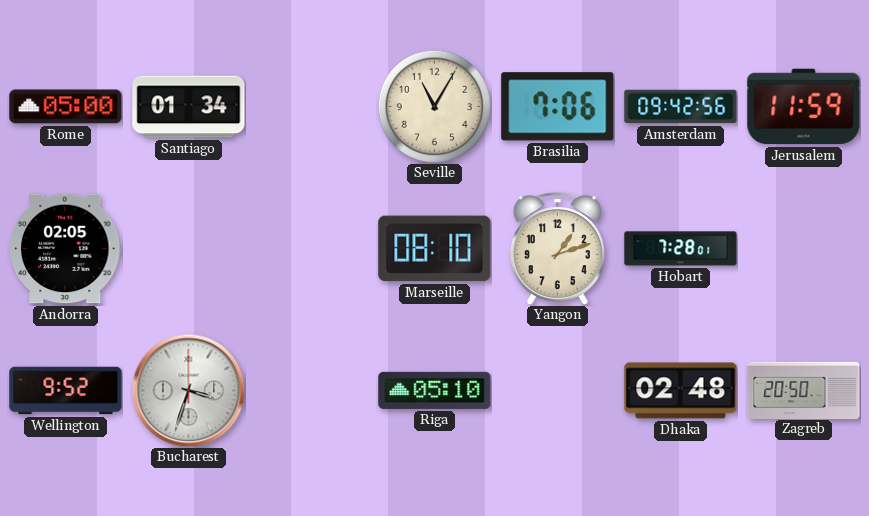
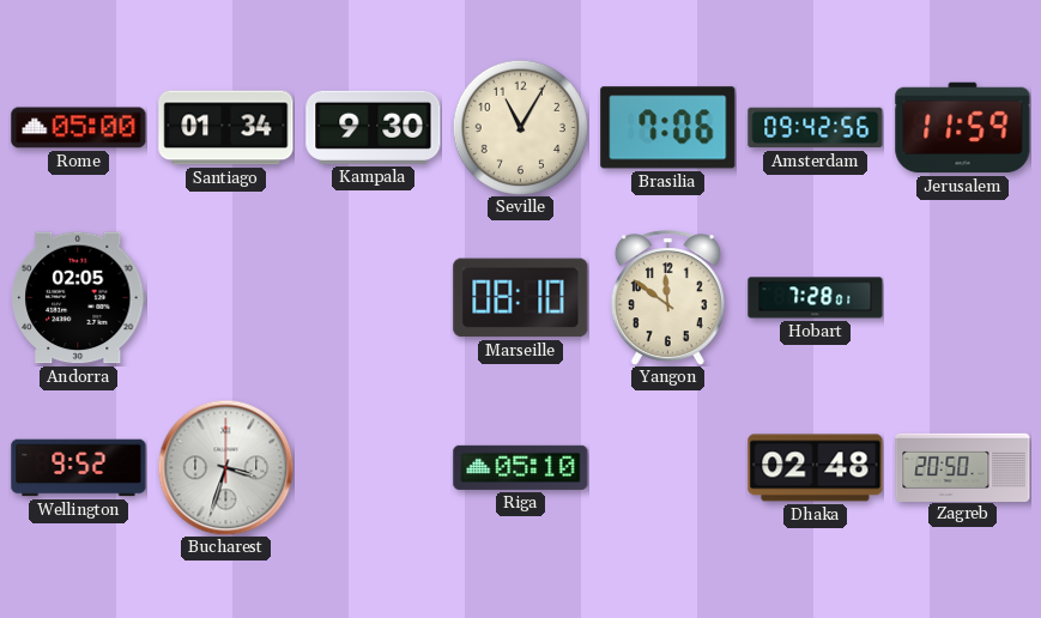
Kampala: none -> 9:30
Yangon: 1:12 -> 11:51
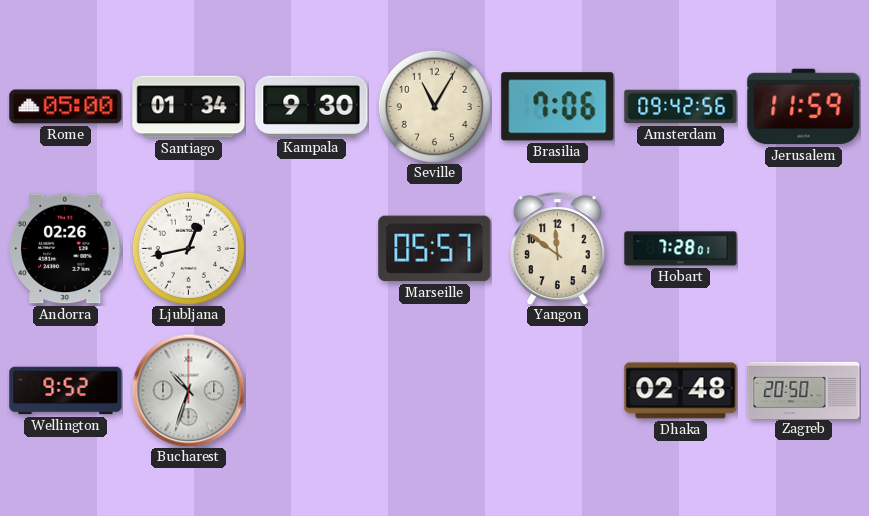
Andorra: 02:05 -> 02:26
Ljubljana: none -> 12:43
Marseille: 08:10 -> 05:57
Bucharest: 3:33 -> 10:33
Riga: 05:10 -> none
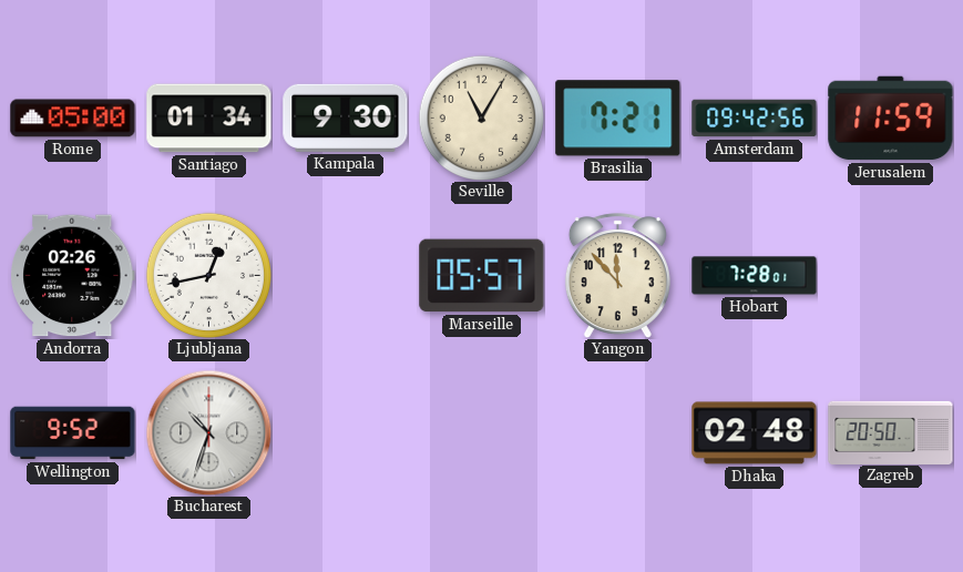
Brasilia: 7:06 -> 7:21
Yangon: 11:51 -> 11:53
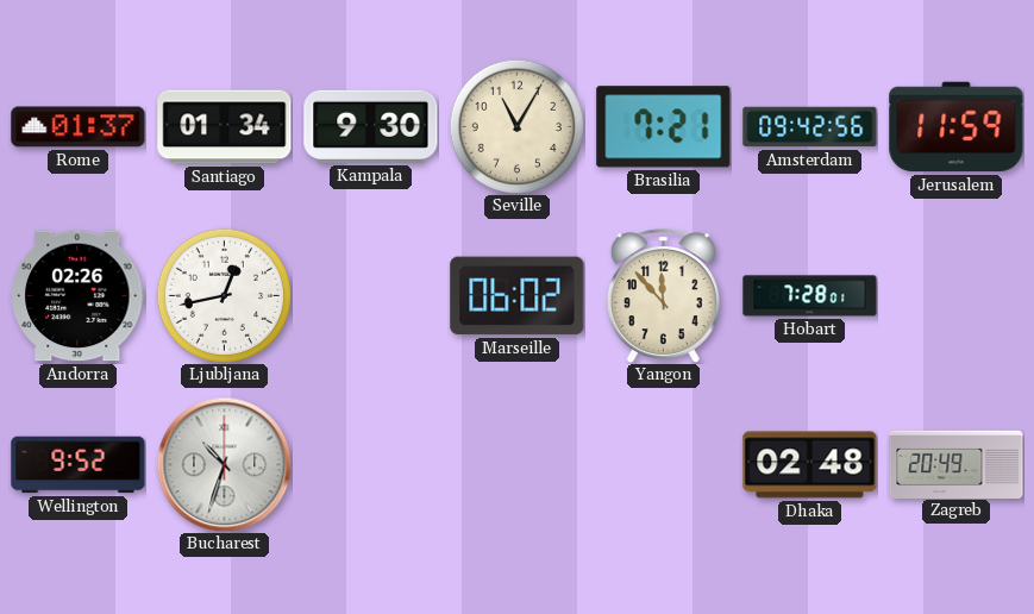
Rome: 05:00 -> 01:37
Marseille: 05:57 -> 06:02
Zagreb: 20:50 -> 20:49
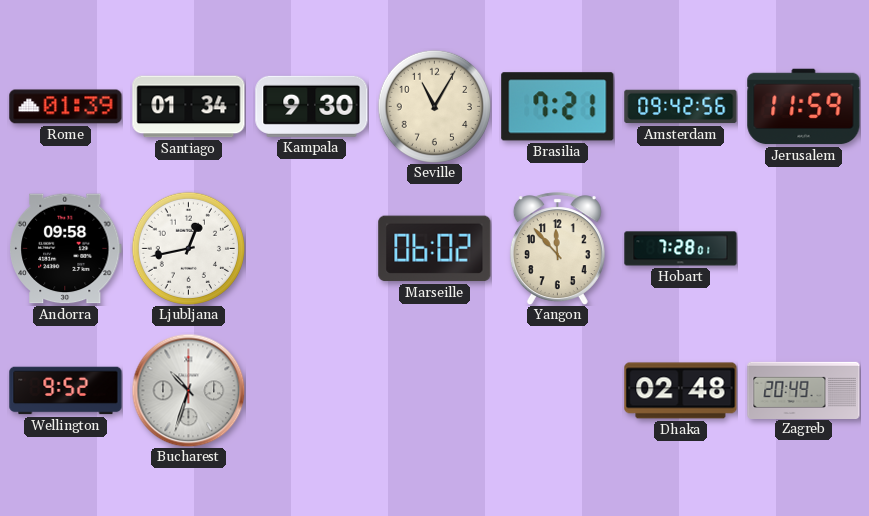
Rome: 01:37 -> 01:39
Andorra: 02:26 -> 09:58
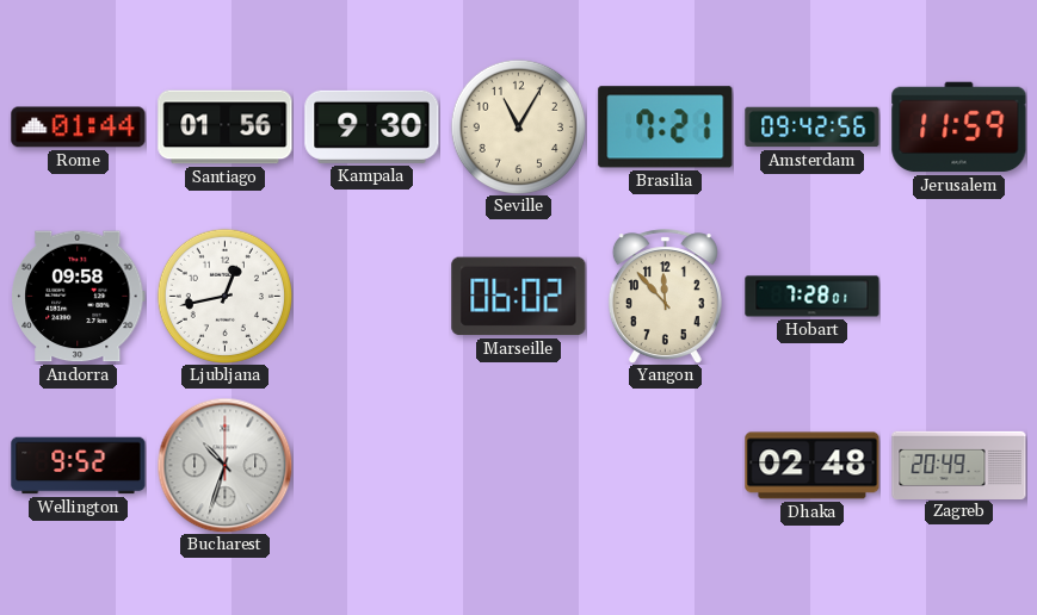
Rome: 01:39 -> 01:44
Santiago: 01:34 -> 01:56
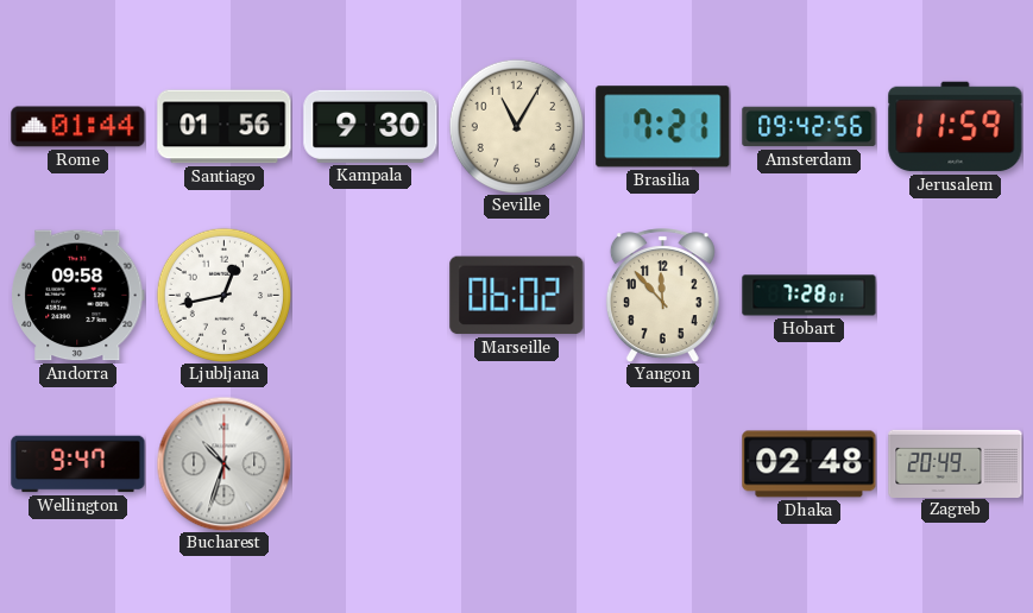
Wellington: 9:52 -> 9:47
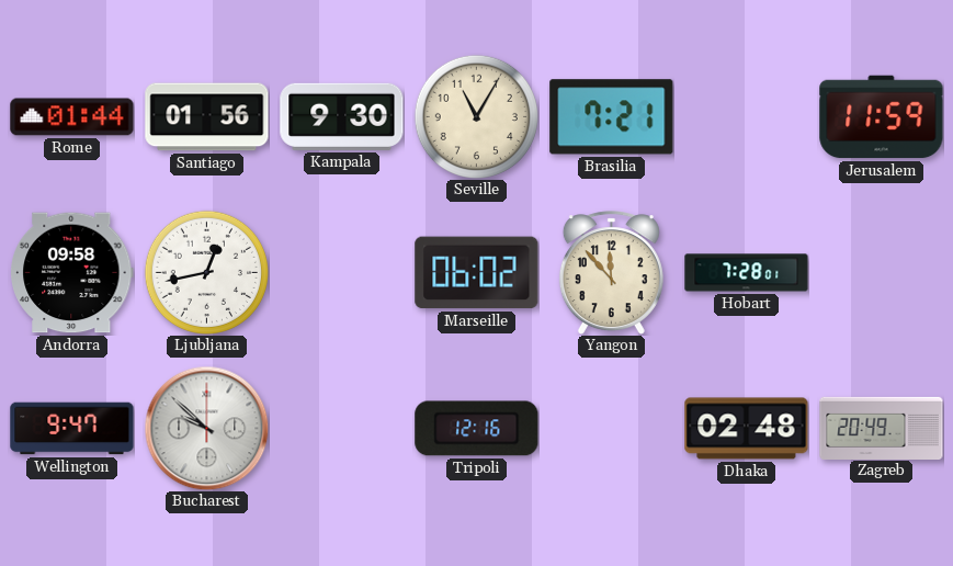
Amsterdam: 09:42 -> none
Bucharest: 10:33 -> 9:52
Tripoli: none -> 12:16
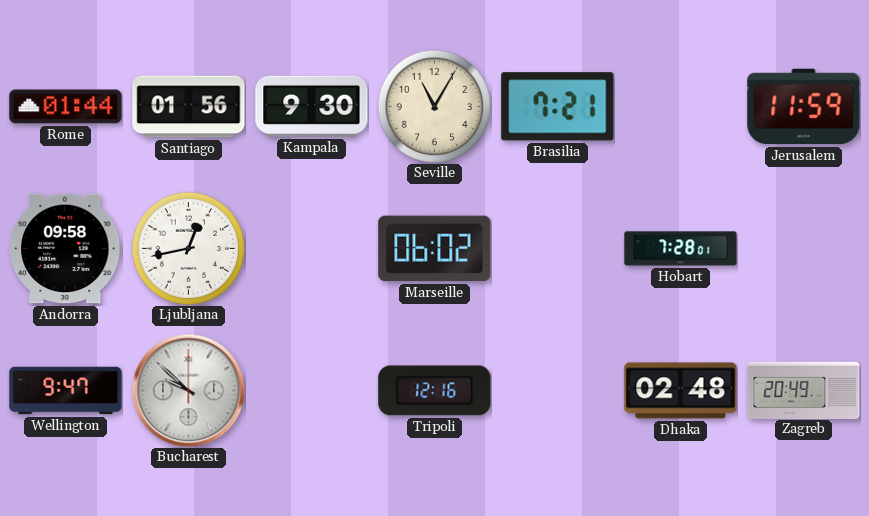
Yangon: 11:53 -> none
